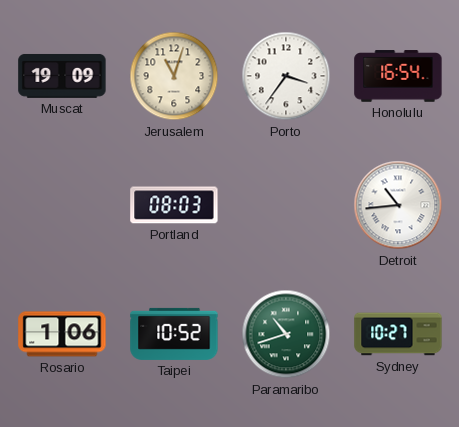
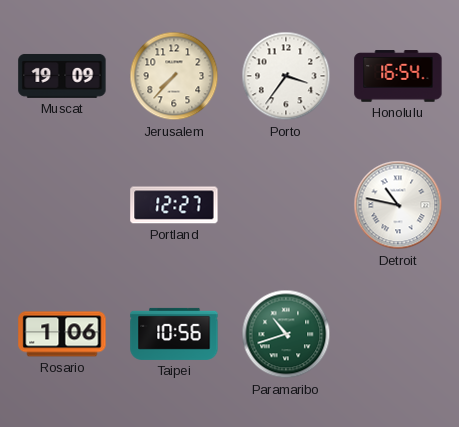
Jerusalem: 11:03 -> 7:37
Portland: 08:03 -> 12:27
Detroit: 10:44 -> 10:47
Taipei: 10:52 -> 10:56
Sydney: 10:27 -> none
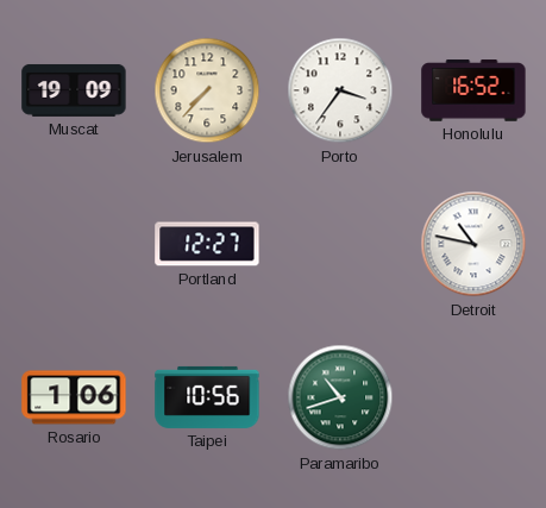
Honolulu: 16:54 -> 16:52
